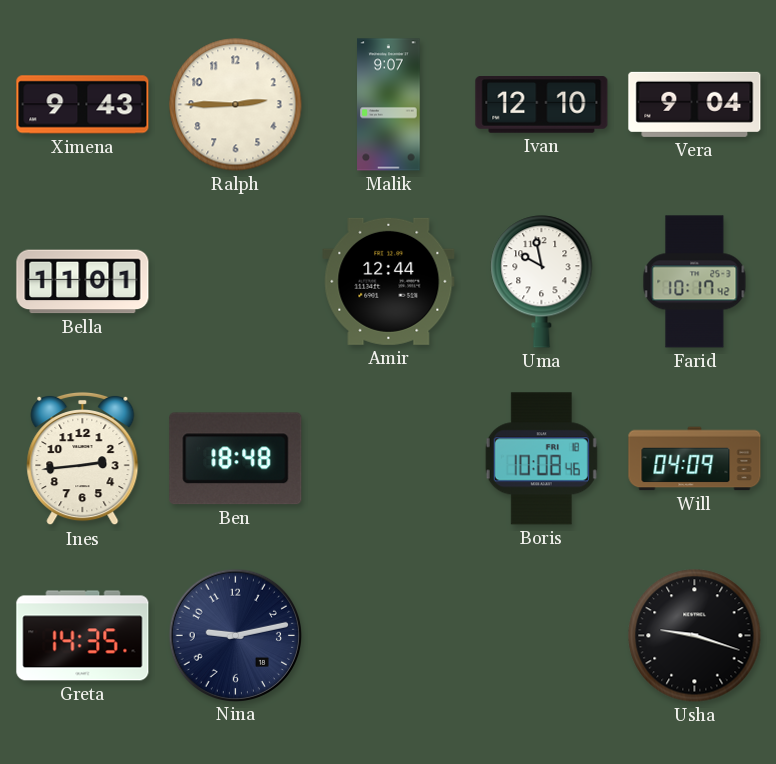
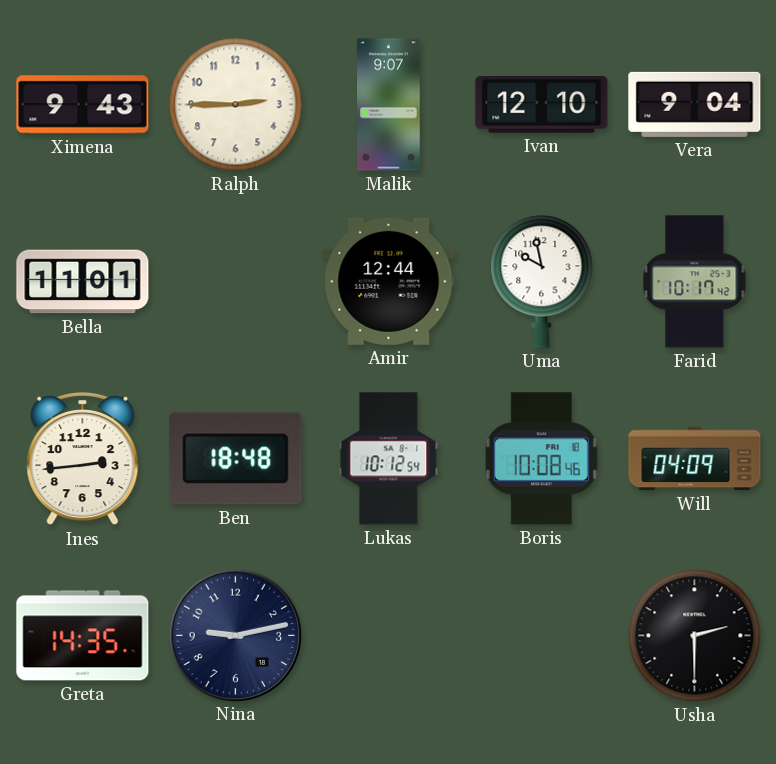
Lukas: none -> 10:12
Usha: 9:18 -> 2:30
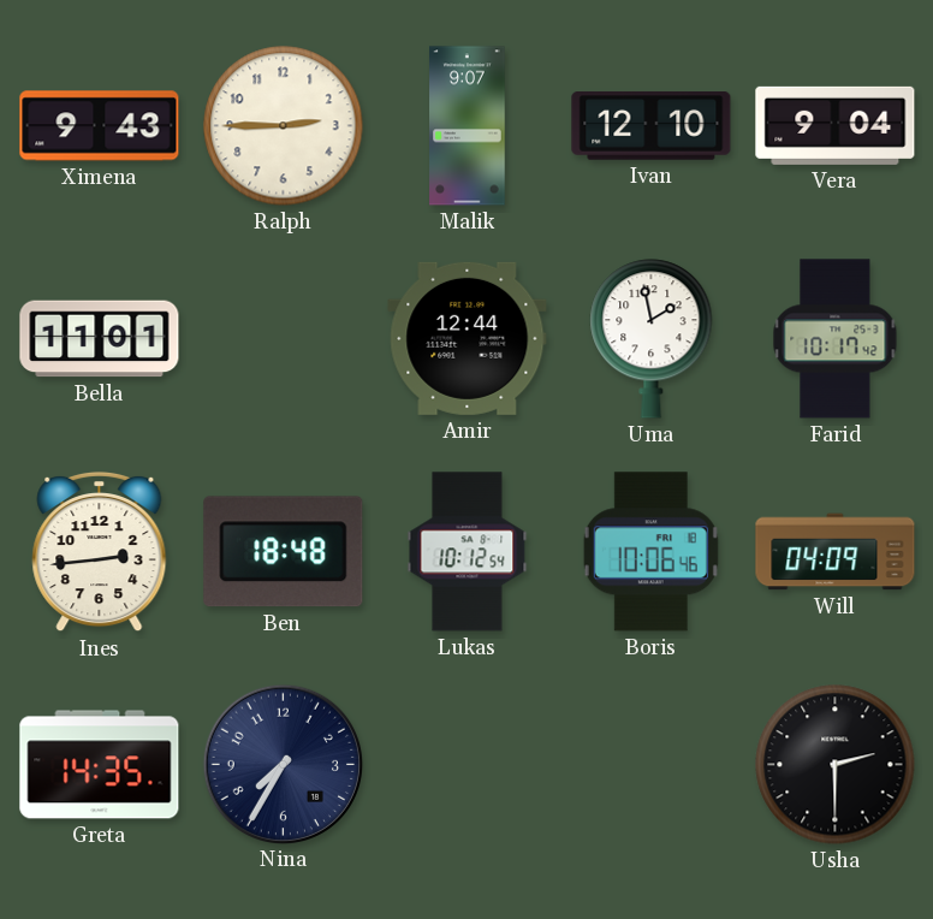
Uma: 9:58 -> 1:58
Boris: 10:08 -> 10:06
Nina: 9:13 -> 7:35
